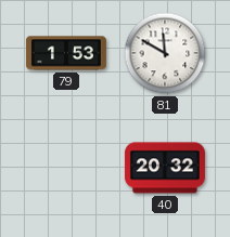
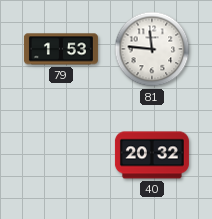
81: 11:50 -> 11:46
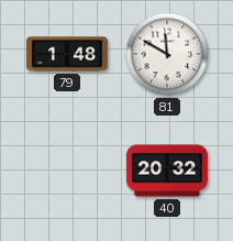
79: 1:53 -> 1:48
81: 11:46 -> 11:50
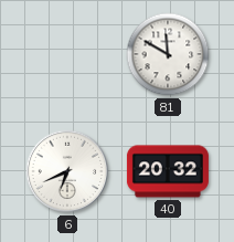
79: 1:48 -> none
6: none -> 6:41
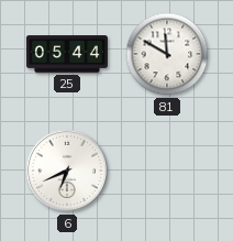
25: none -> 05:44
40: 20:32 -> none
